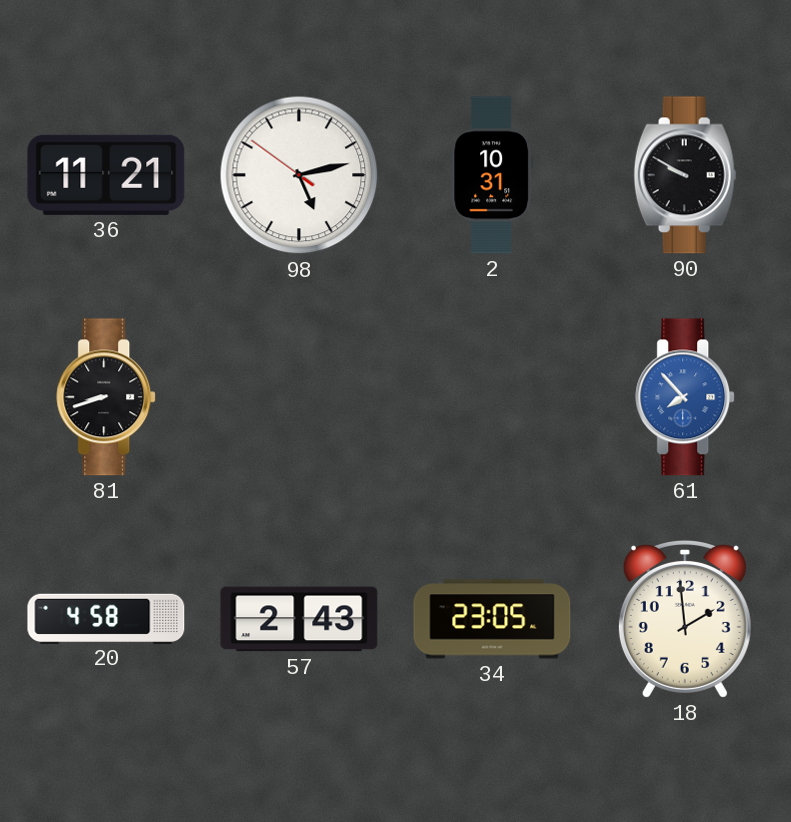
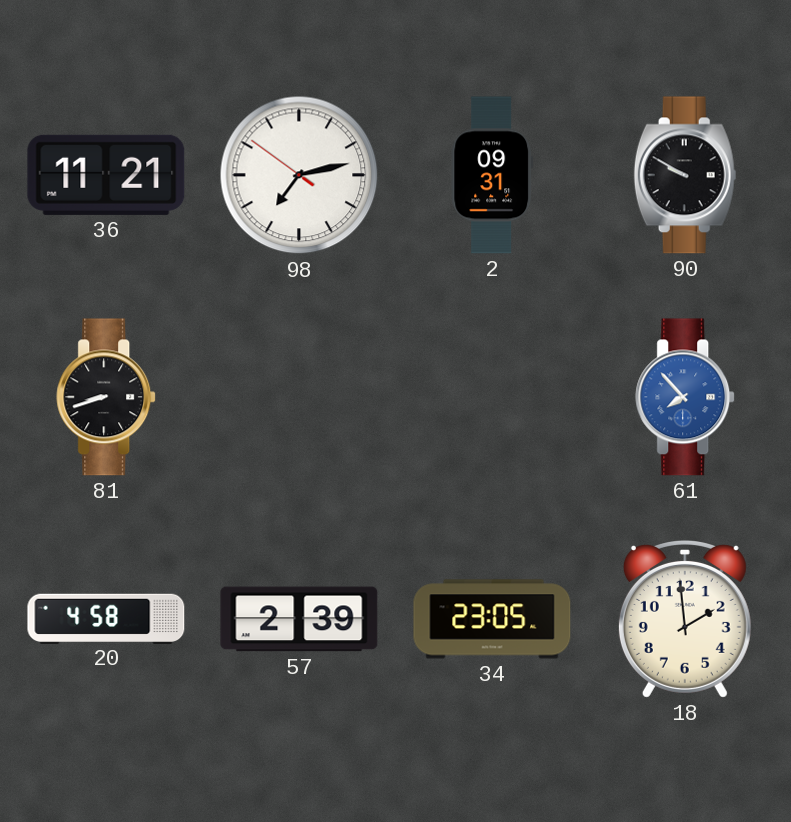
98: 5:12 -> 7:12
2: 10:31 -> 09:31
57: 2:43 -> 2:39
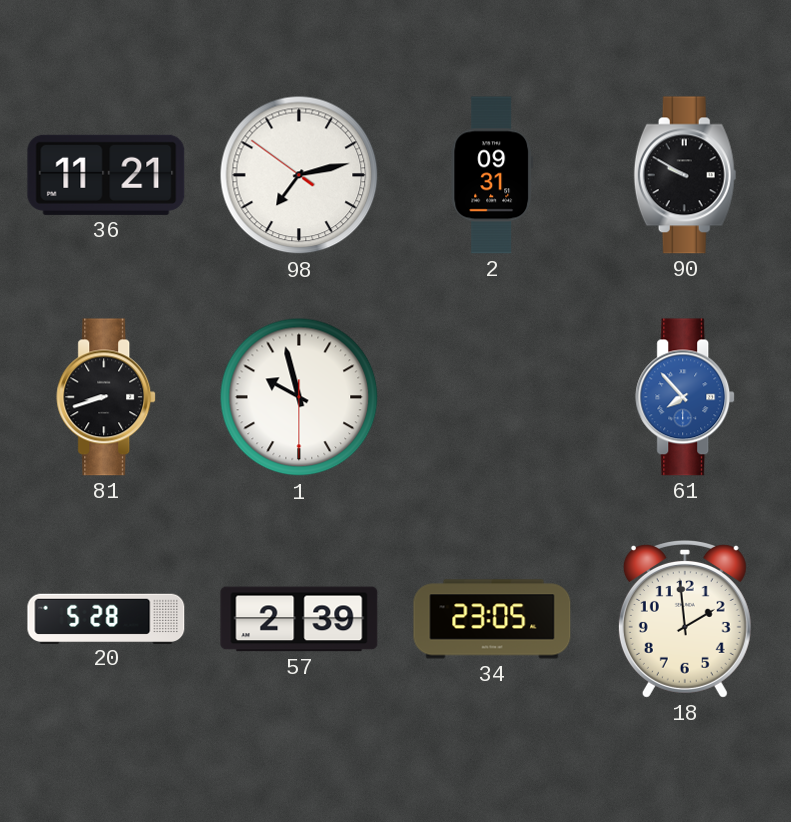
1: none -> 9:57
20: 4:58 -> 5:28
